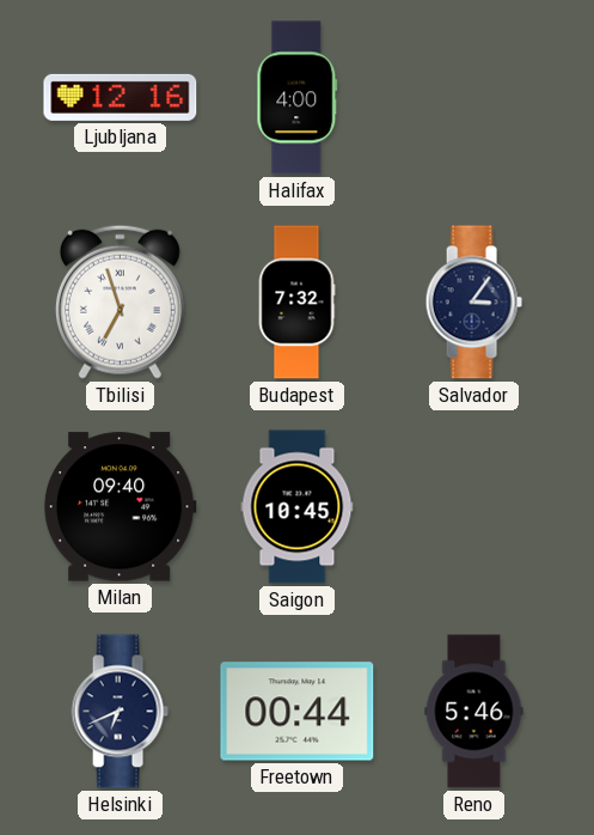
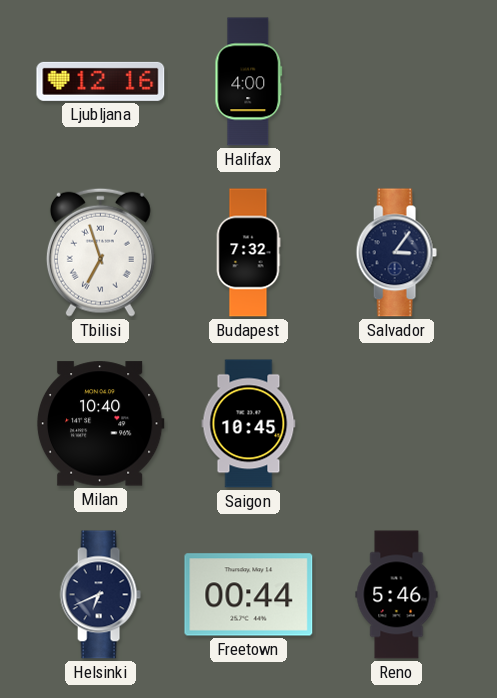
Milan: 09:40 -> 10:40
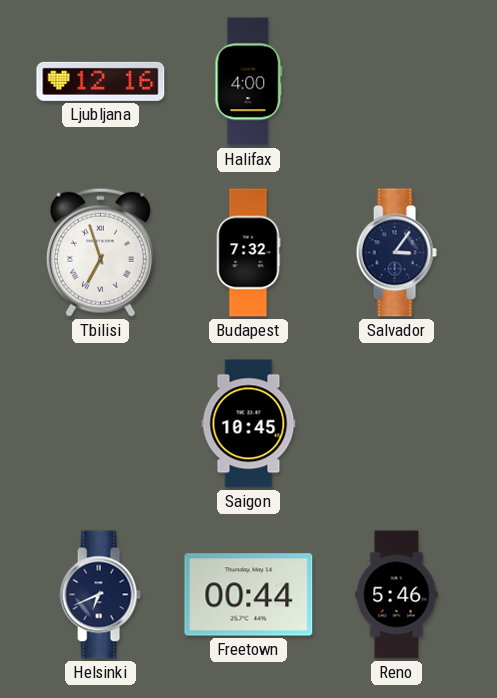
Milan: 10:40 -> none
